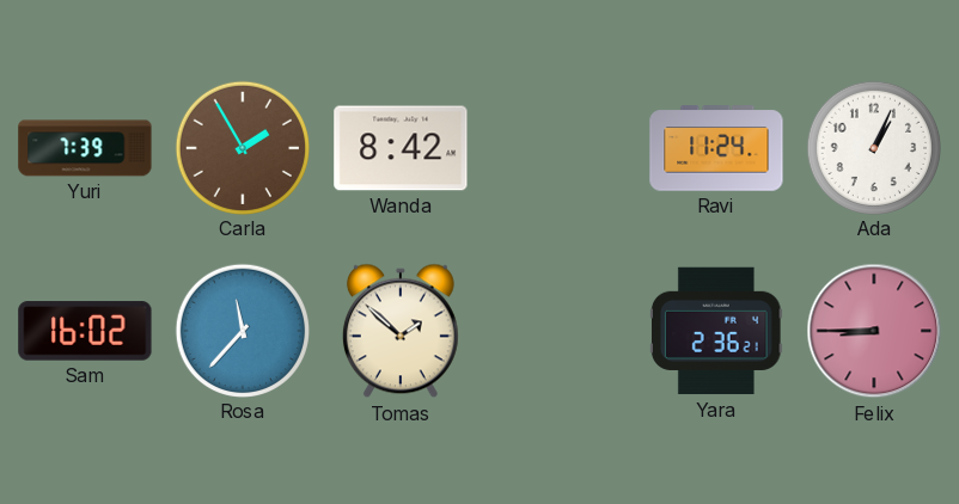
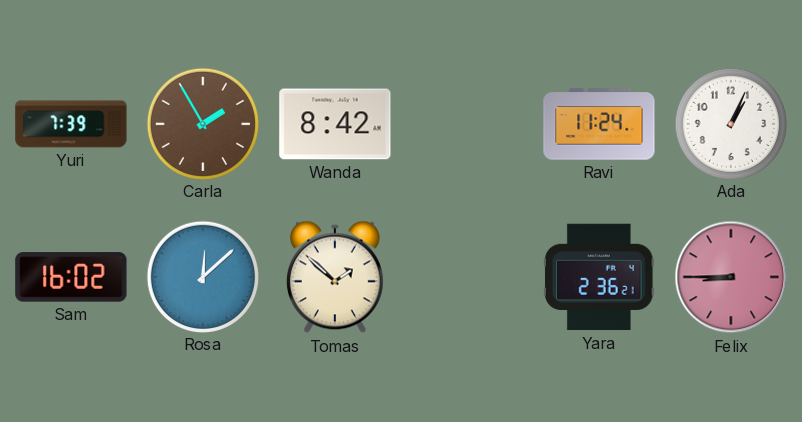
Rosa: 11:37 -> 12:08
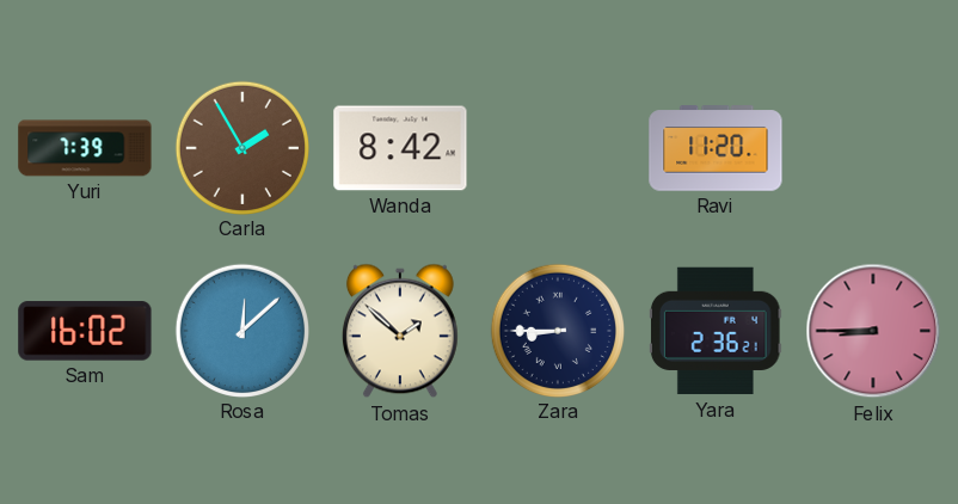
Ravi: 11:24 -> 11:20
Ada: 1:04 -> none
Zara: none -> 8:45
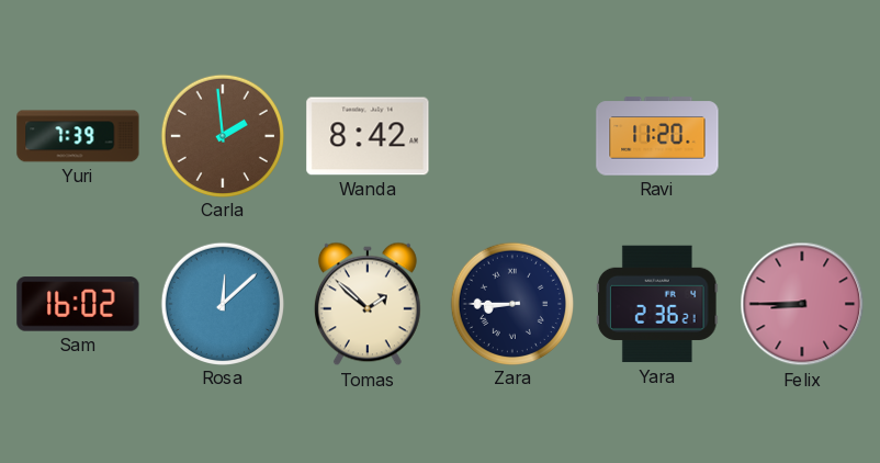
Carla: 1:55 -> 1:59
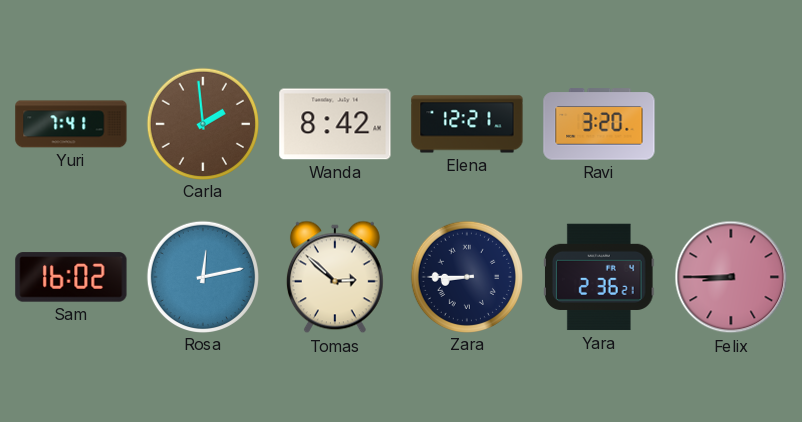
Yuri: 7:39 -> 7:41
Elena: none -> 12:21
Ravi: 11:20 -> 3:20
Rosa: 12:08 -> 12:13
Tomas: 1:52 -> 2:52
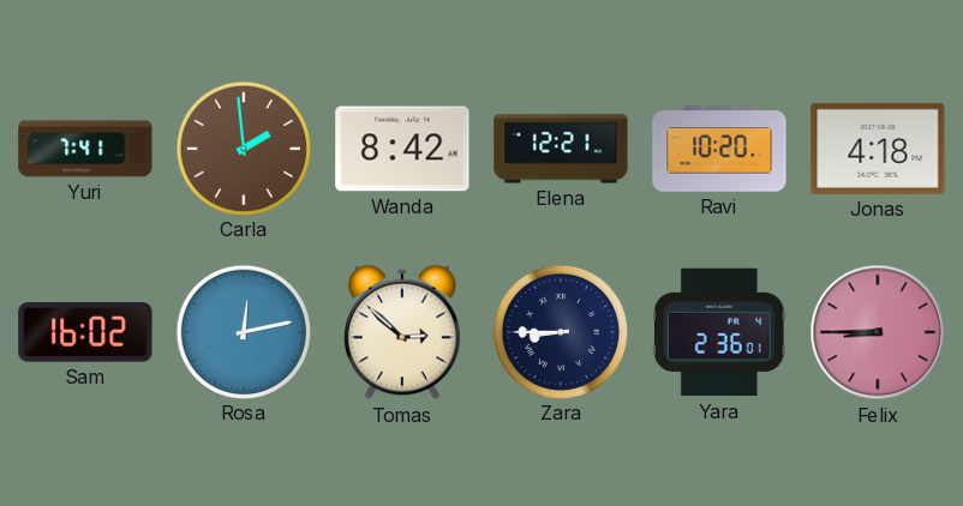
Ravi: 3:20 -> 10:20
Jonas: none -> 4:18
Yara: 2:36:21 -> 2:36:01
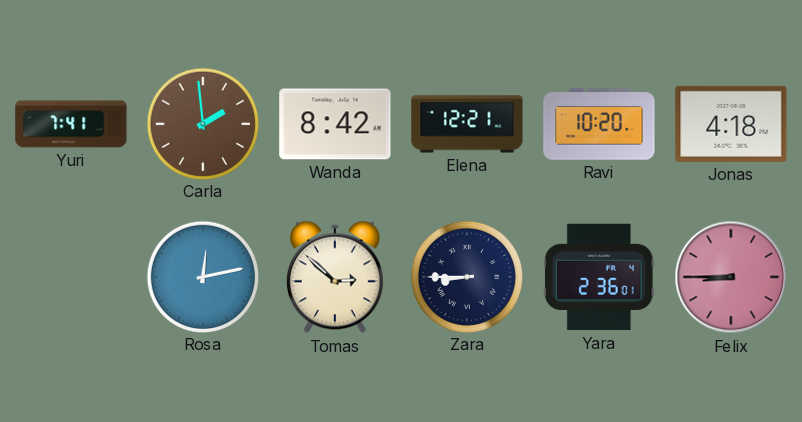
Sam: 16:02 -> none
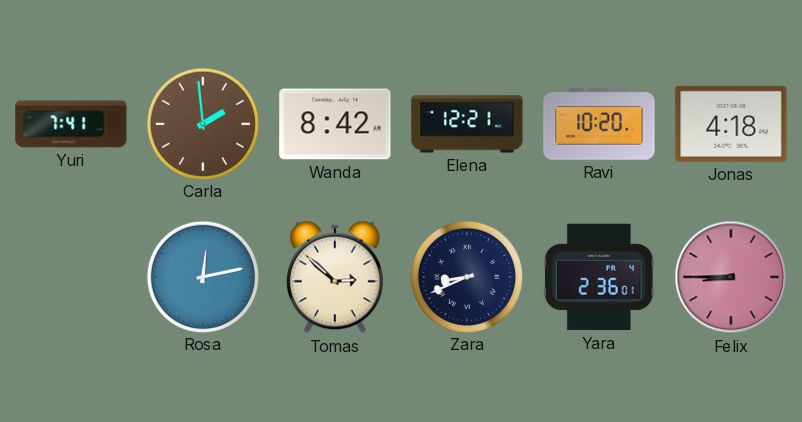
Zara: 8:45 -> 8:41
